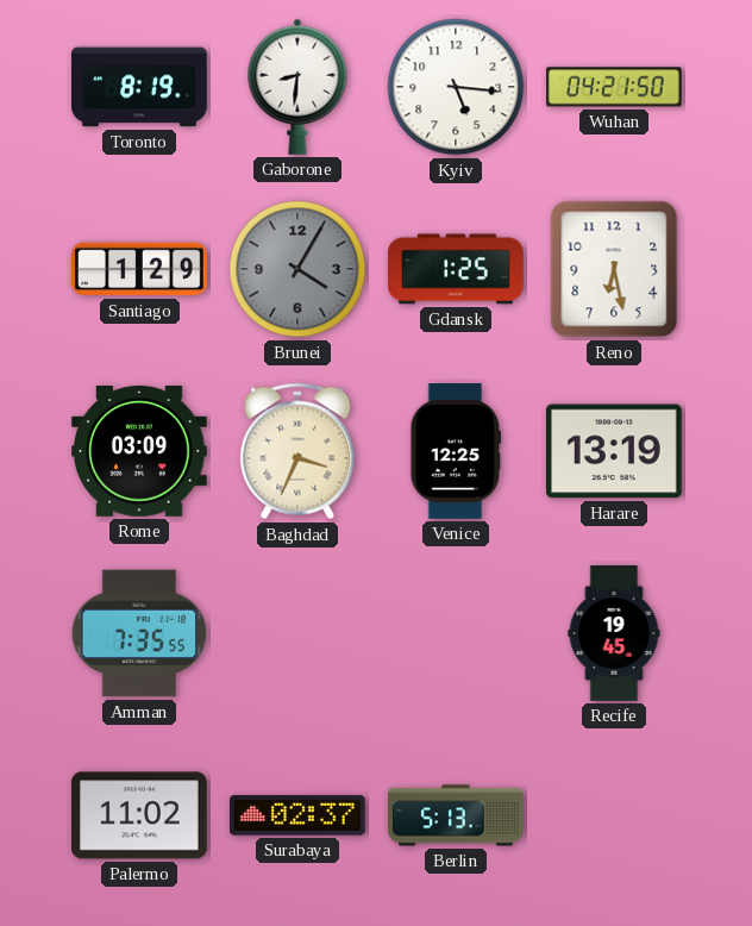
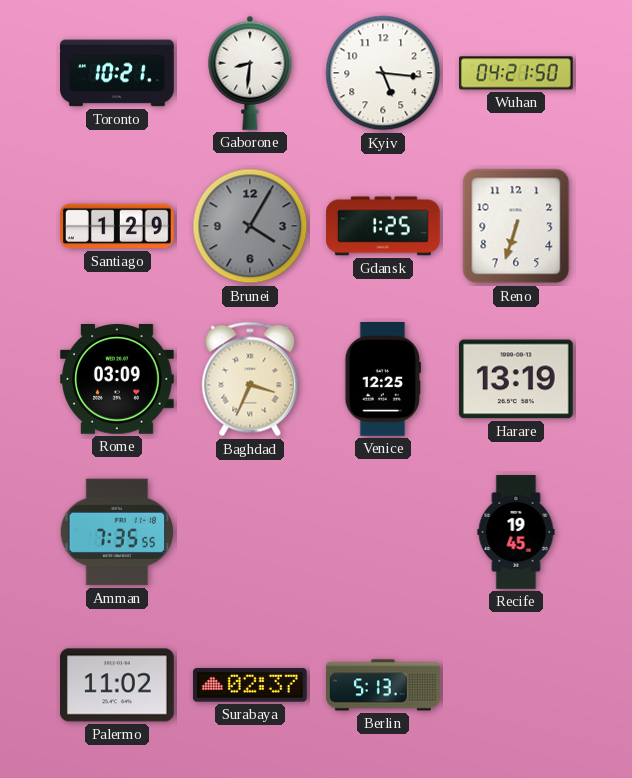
Toronto: 8:19 -> 10:21
Reno: 6:28 -> 6:33
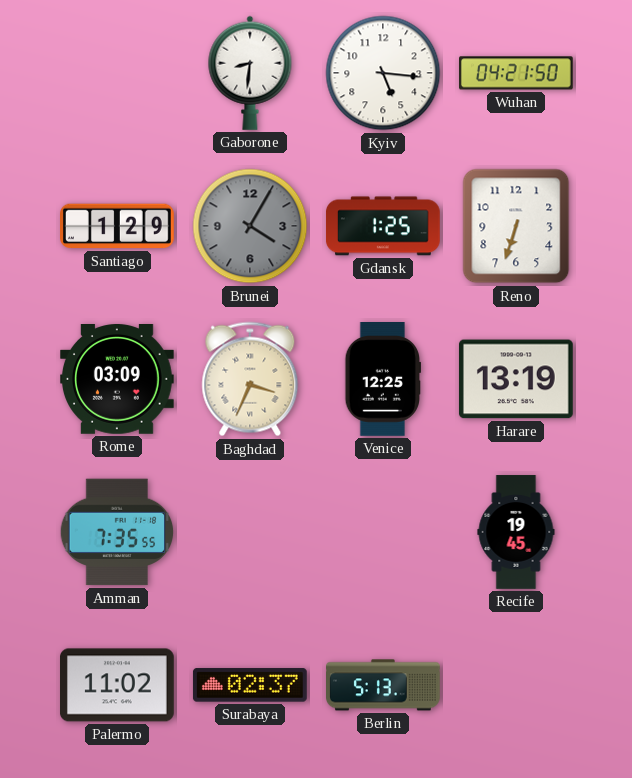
Toronto: 10:21 -> none
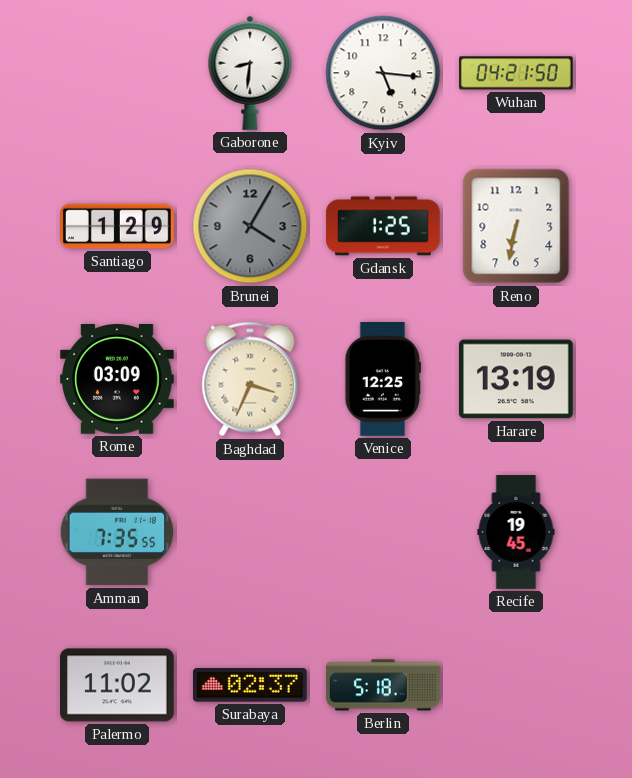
Reno: 6:33 -> 6:32
Berlin: 5:13 -> 5:18
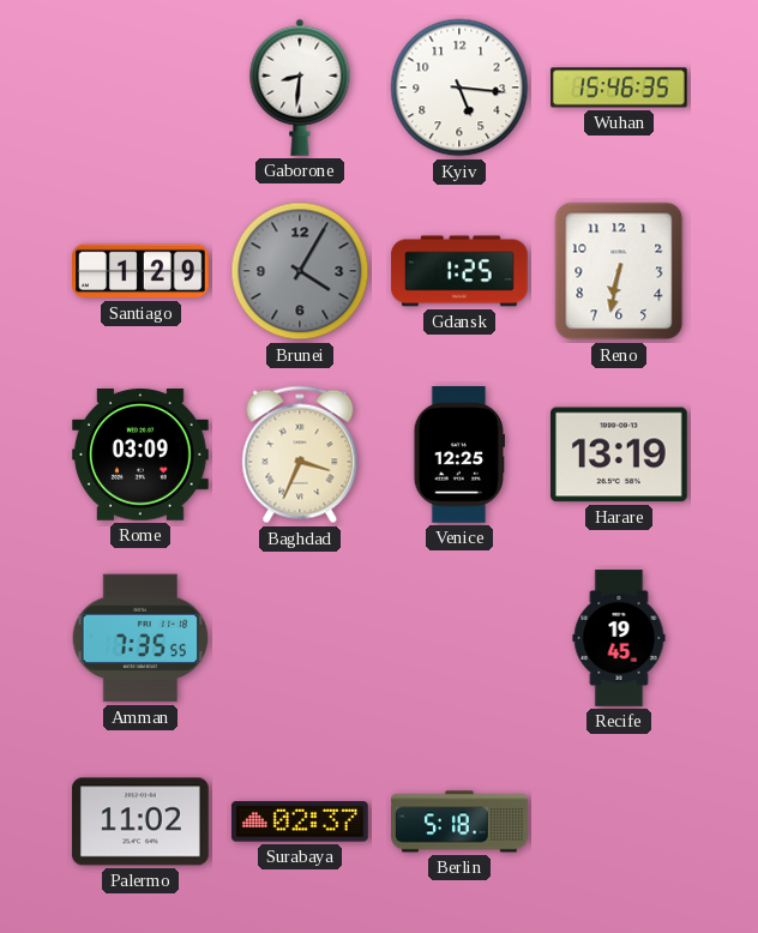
Wuhan: 04:21 -> 15:46
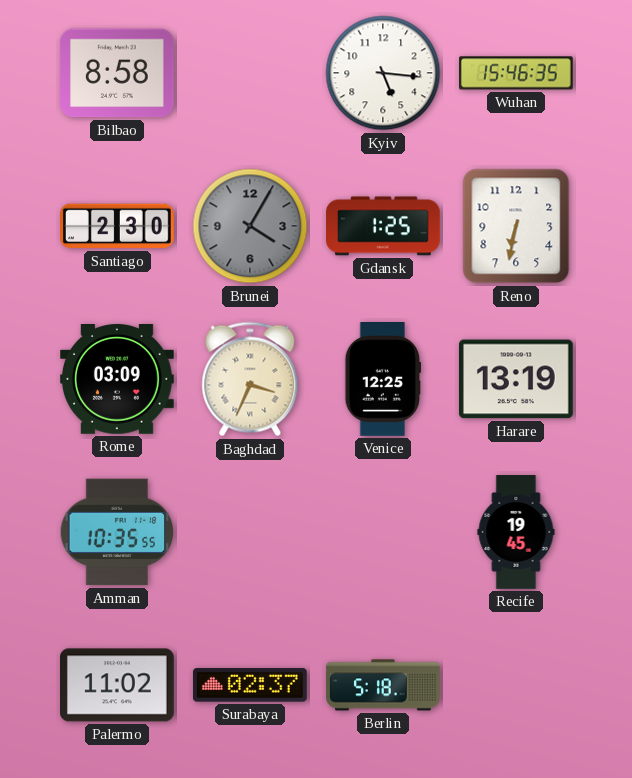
Bilbao: none -> 8:58
Gaborone: 8:31 -> none
Santiago: 1:29 -> 2:30
Amman: 7:35 -> 10:35
